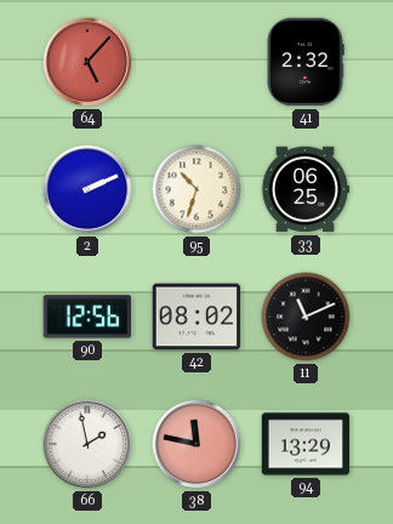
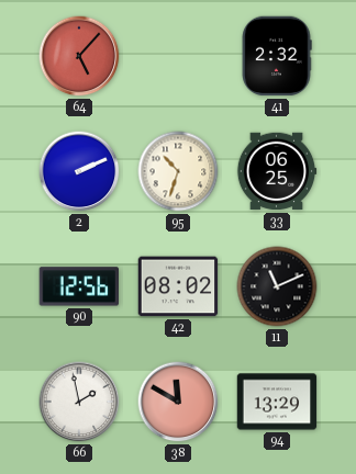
38: 11:47 -> 11:50
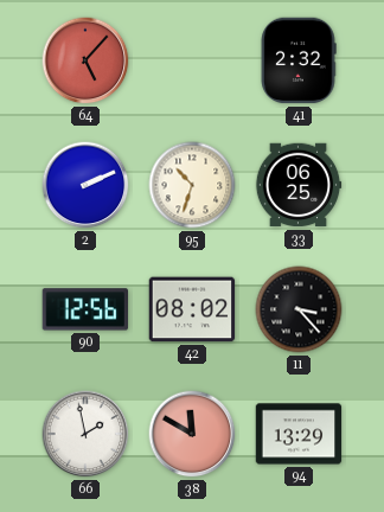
11: 11:11 -> 3:23
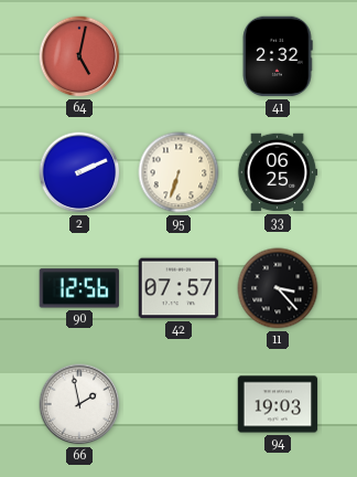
64: 5:07 -> 5:02
95: 10:33 -> 6:33
42: 08:02 -> 07:57
38: 11:50 -> none
94: 13:29 -> 19:03
